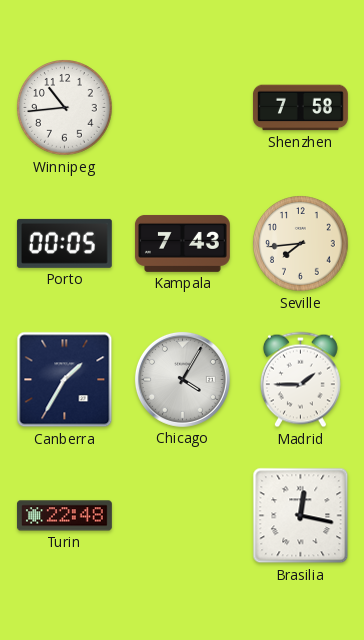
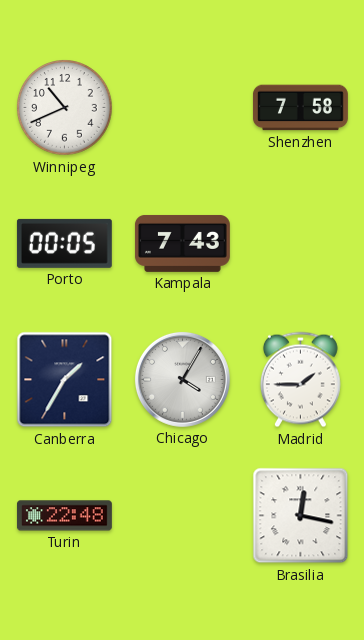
Winnipeg: 10:44 -> 10:41
Seville: 7:44 -> none
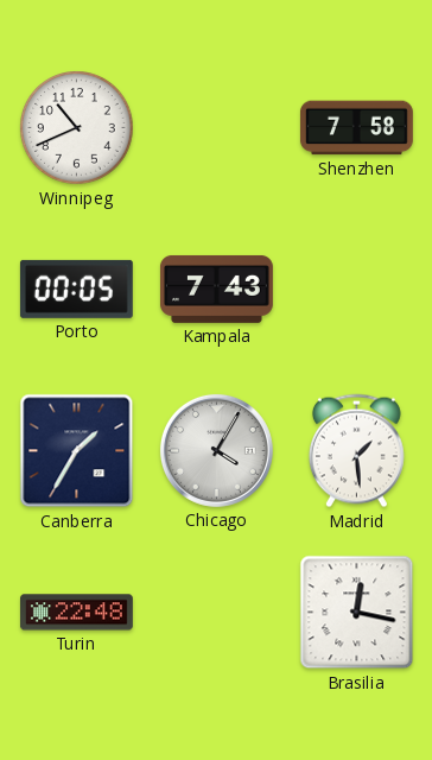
Madrid: 1:45 -> 1:29
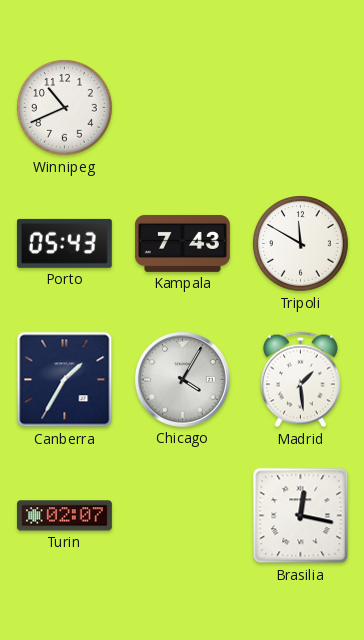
Shenzhen: 7:58 -> none
Porto: 00:05 -> 05:43
Tripoli: none -> 11:50
Turin: 22:48 -> 02:07
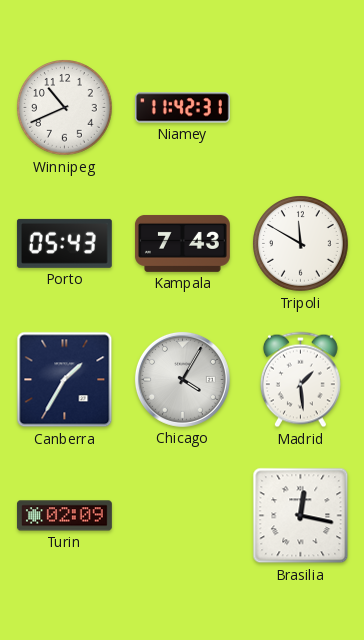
Niamey: none -> 11:42
Turin: 02:07 -> 02:09
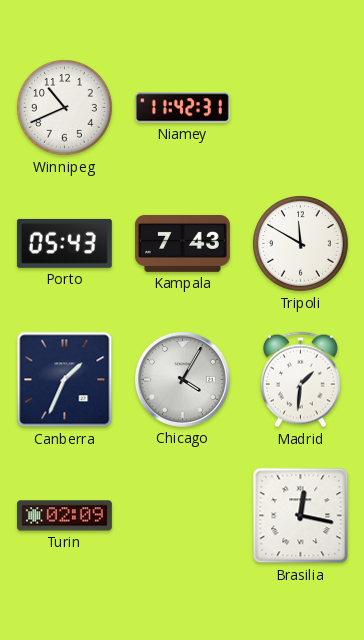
Canberra: 1:35 -> 1:34
Madrid: 1:29 -> 1:31
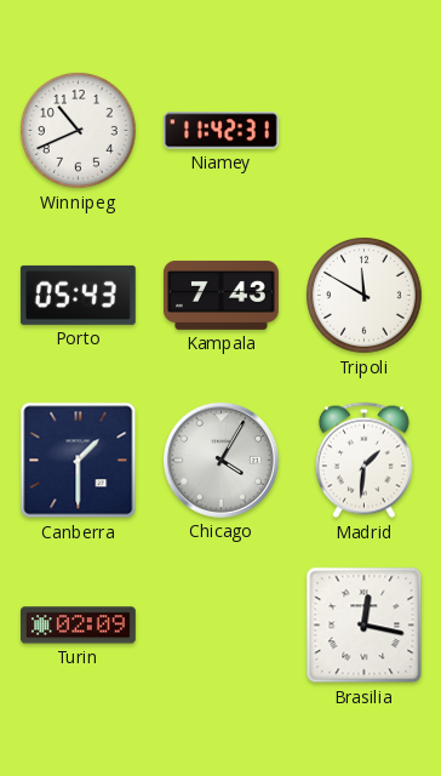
Canberra: 1:34 -> 1:30
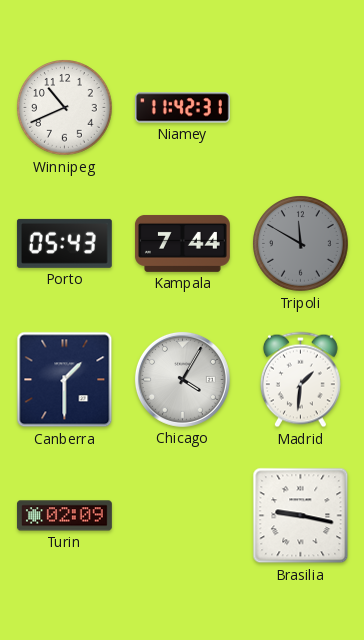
Kampala: 7:43 -> 7:44
Tripoli dial: white -> grey
Brasilia: 12:17 -> 9:17
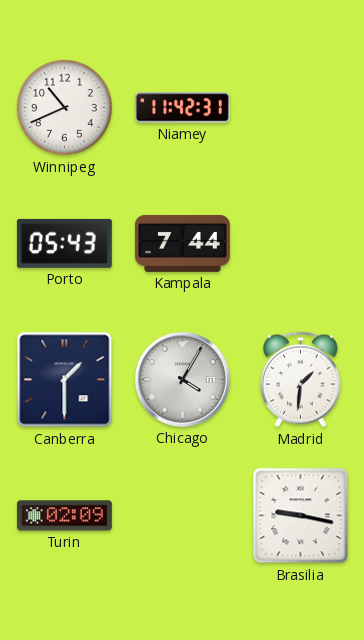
Tripoli: 11:50 -> none
